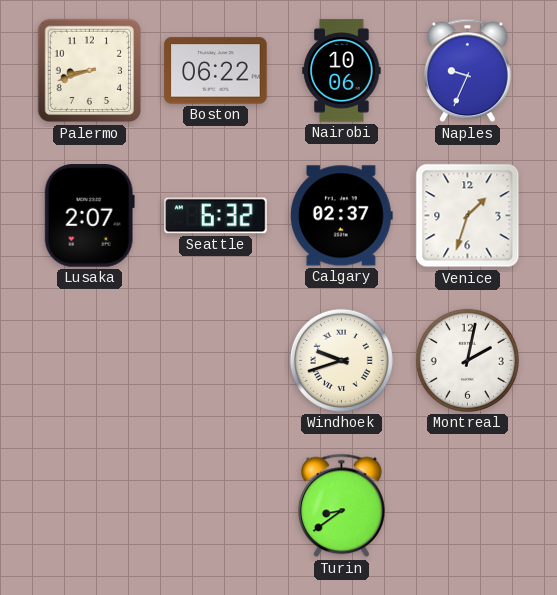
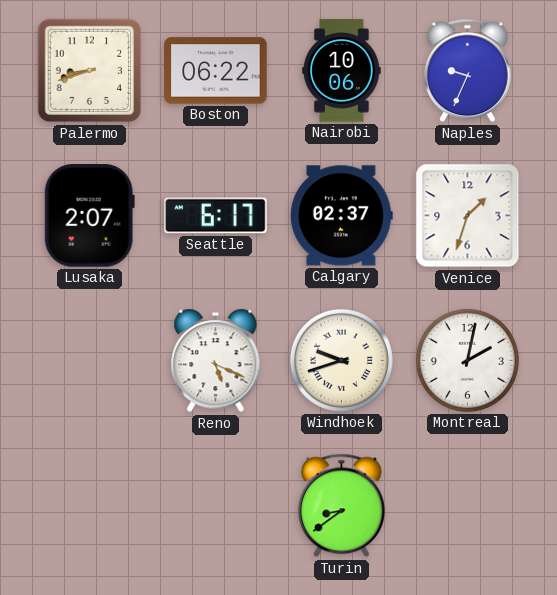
Seattle: 6:32 -> 6:17
Reno: none -> 5:19
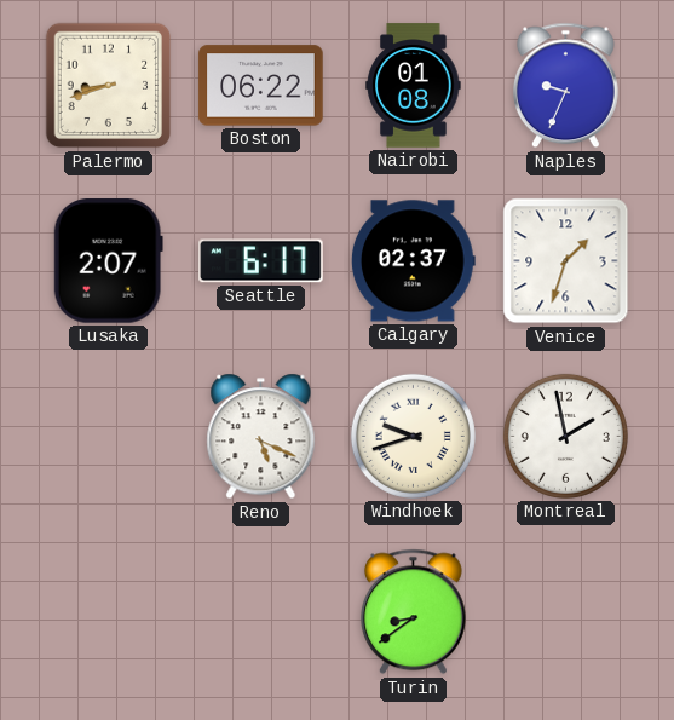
Nairobi: 10:06 -> 01:08
Montreal: 2:02 -> 1:58
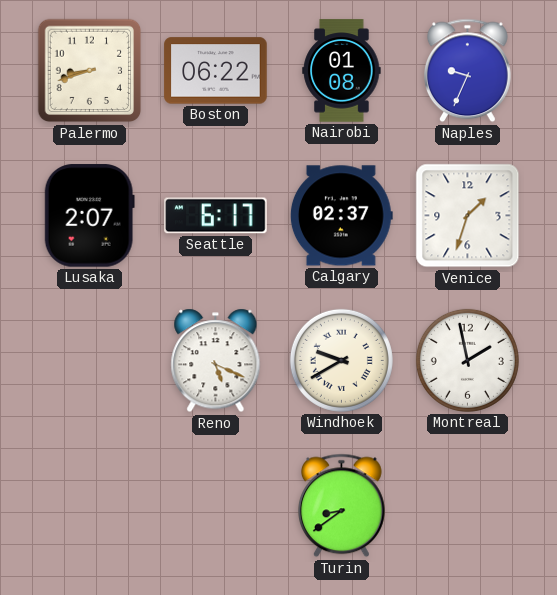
Windhoek: 9:42 -> 9:40
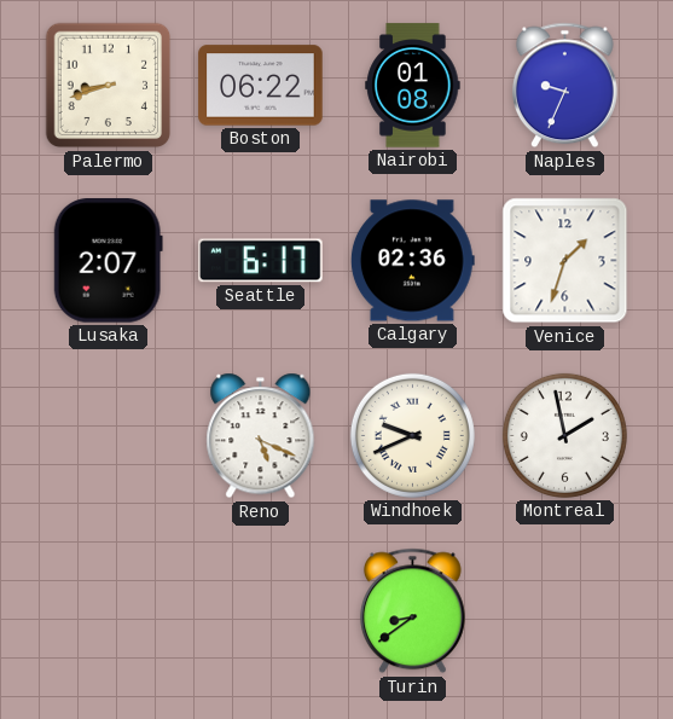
Calgary: 02:37 -> 02:36
Windhoek: 9:40 -> 9:41
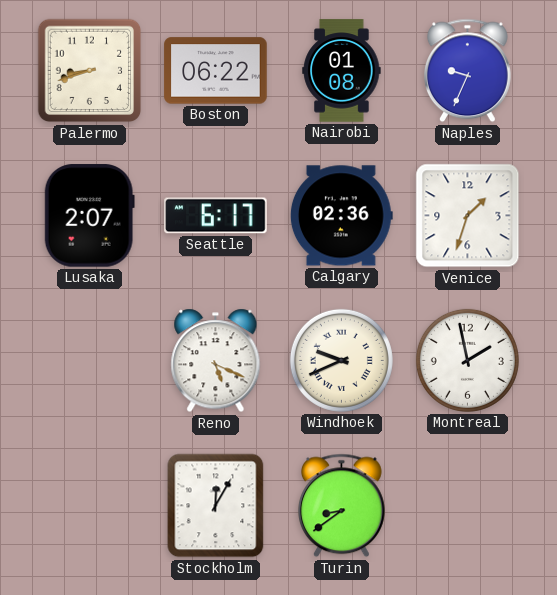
Stockholm: none -> 12:05
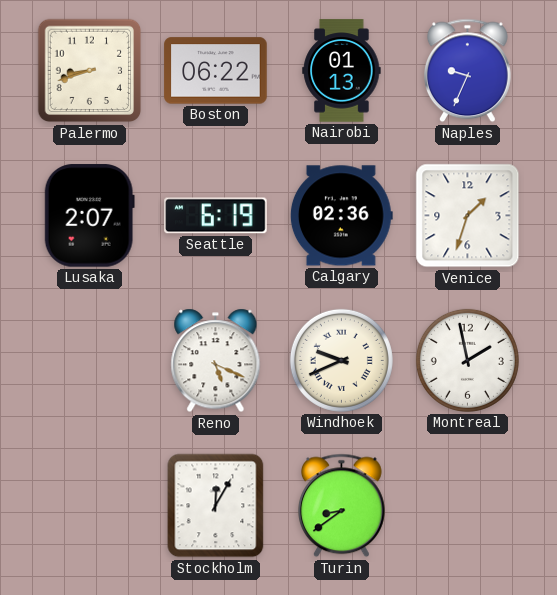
Nairobi: 01:08 -> 01:13
Seattle: 6:17 -> 6:19
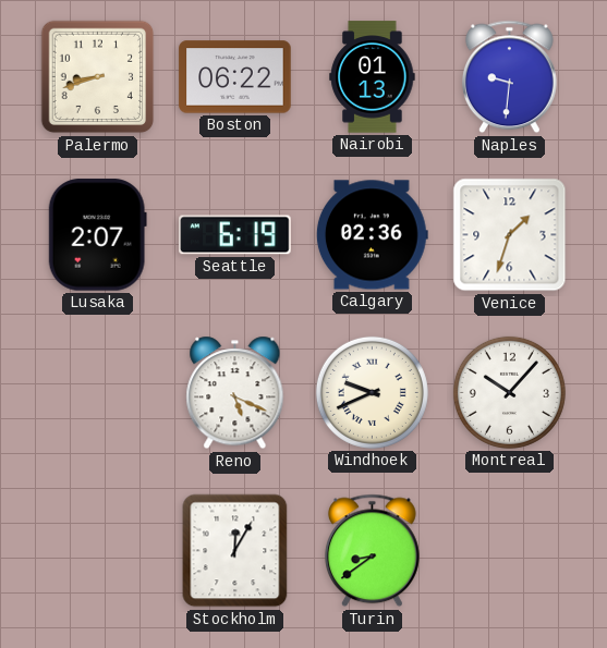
Naples: 9:34 -> 9:31
Montreal: 1:58 -> 10:07
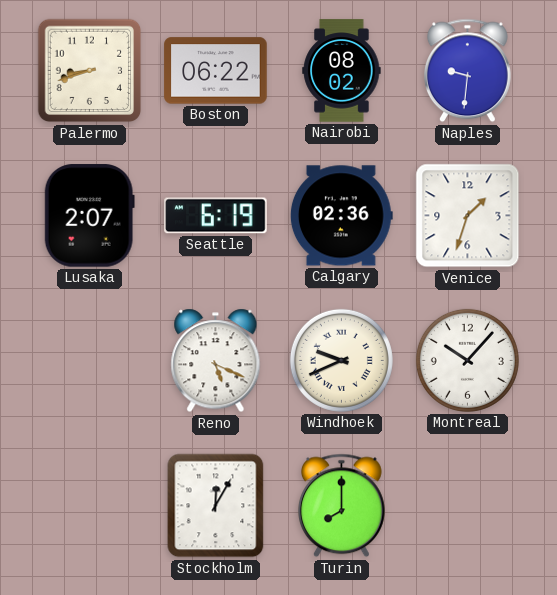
Nairobi: 01:13 -> 08:02
Turin: 8:39 -> 8:00
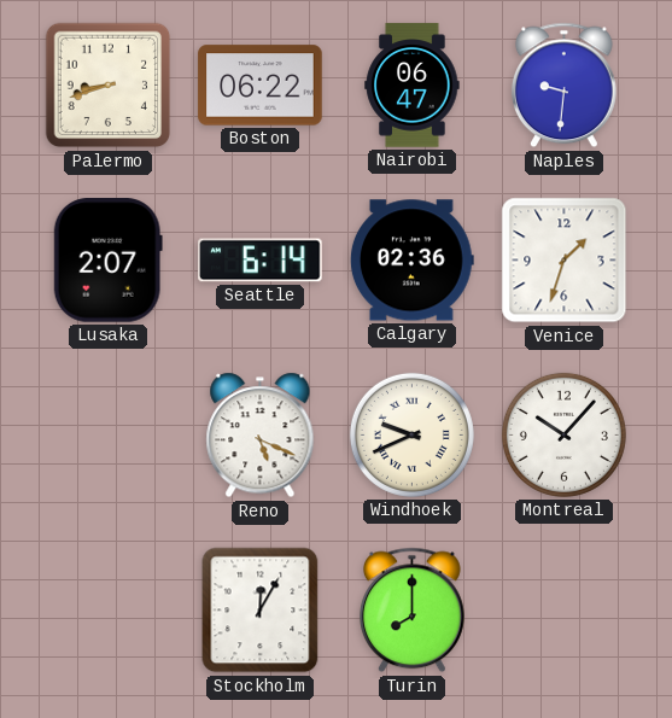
Nairobi: 08:02 -> 06:47
Seattle: 6:19 -> 6:14
